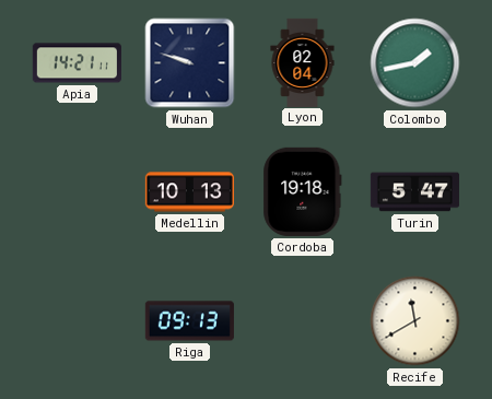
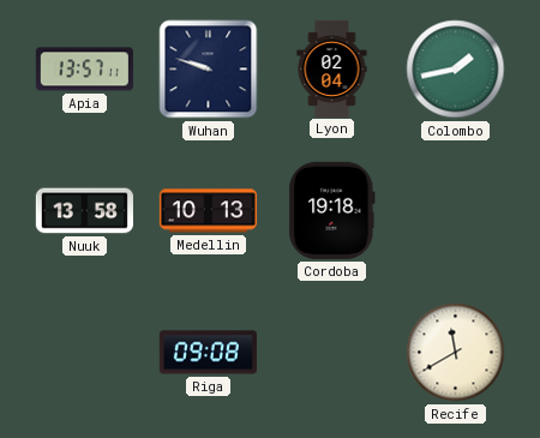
Apia: 14:21 -> 13:57
Nuuk: none -> 13:58
Turin: 5:47 -> none
Riga: 09:13 -> 09:08
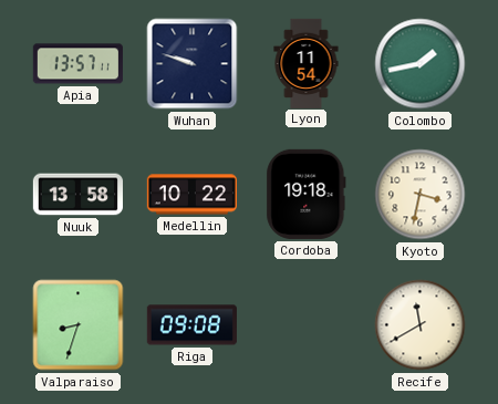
Lyon: 02:04 -> 11:54
Medellin: 10:13 -> 10:22
Kyoto: none -> 3:32
Valparaiso: none -> 8:33
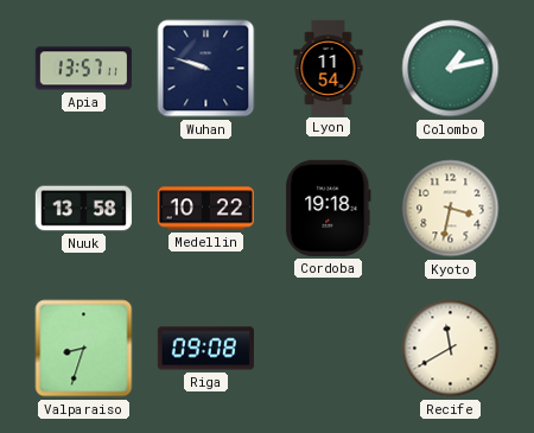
Colombo: 1:43 -> 1:13
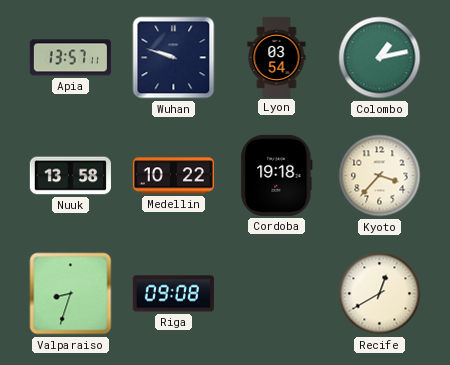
Lyon: 11:54 -> 03:54
Kyoto: 3:32 -> 3:37
Recife: 11:40 -> 12:40
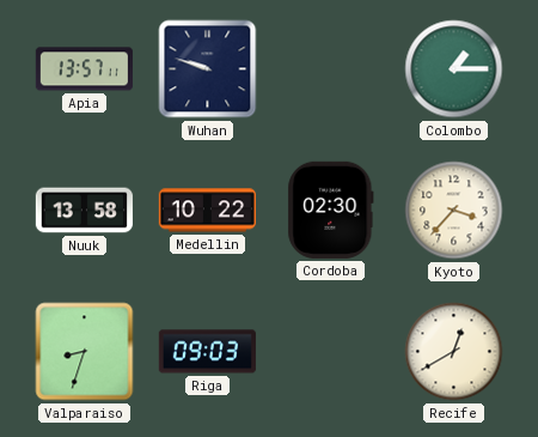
Lyon: 03:54 -> none
Colombo: 1:13 -> 1:15
Cordoba: 19:18 -> 02:30
Riga: 09:08 -> 09:03
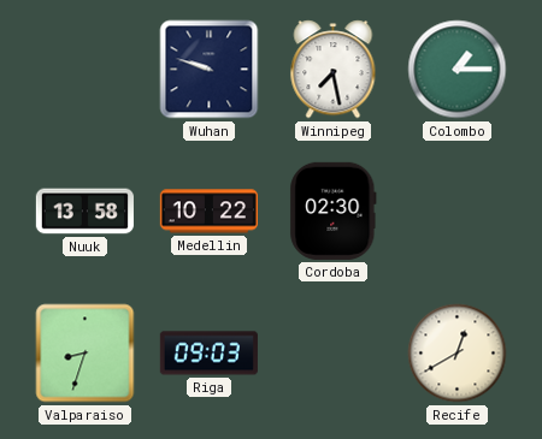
Apia: 13:57 -> none
Winnipeg: none -> 7:28
Kyoto: 3:37 -> none
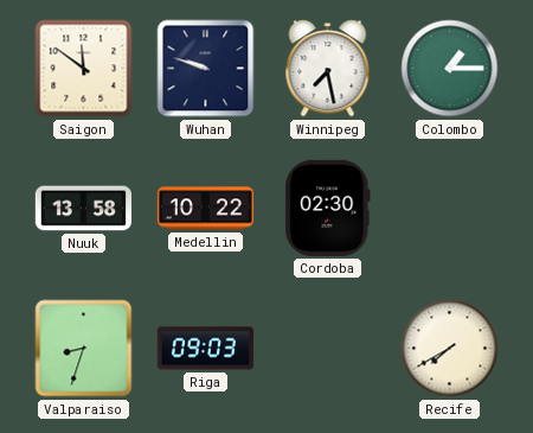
Saigon: none -> 11:51
Recife: 12:40 -> 7:40
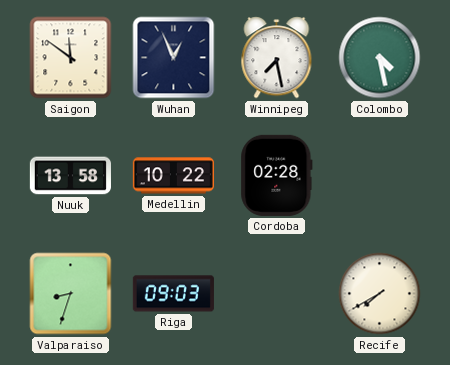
Wuhan: 9:48 -> 12:56
Colombo: 1:15 -> 4:28
Cordoba: 02:30 -> 02:28
